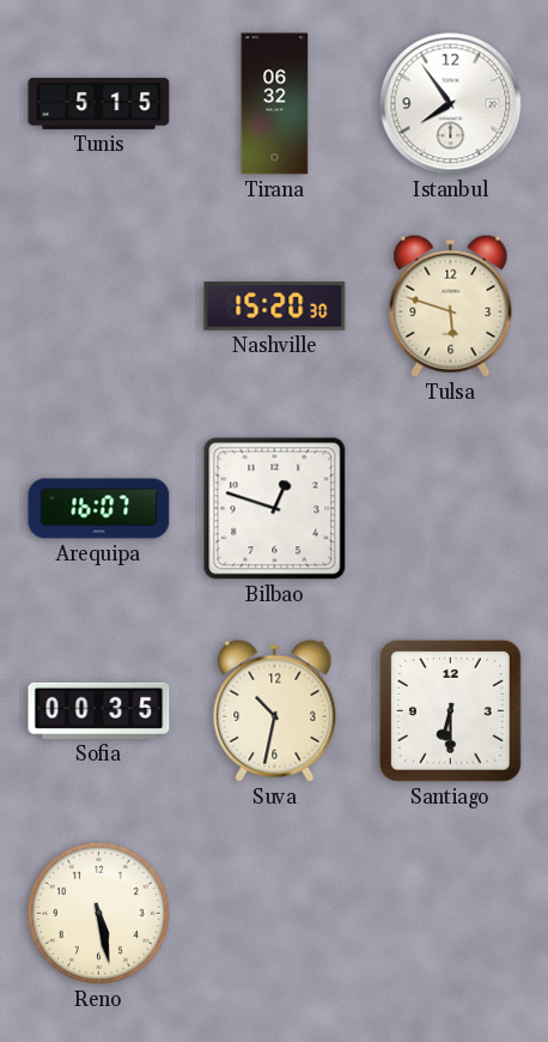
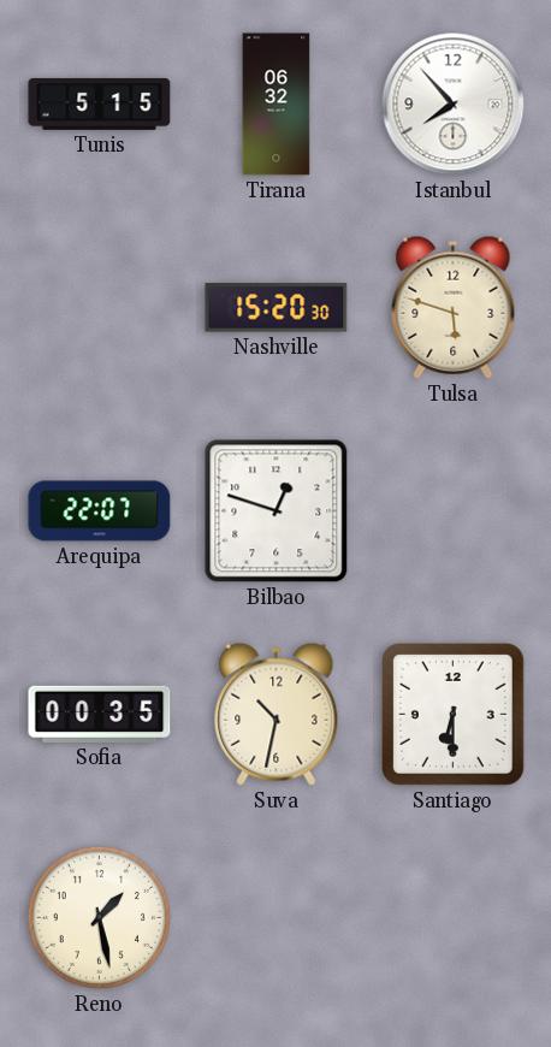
Istanbul: 7:54 -> 7:53
Arequipa: 16:07 -> 22:07
Reno: 5:28 -> 1:28
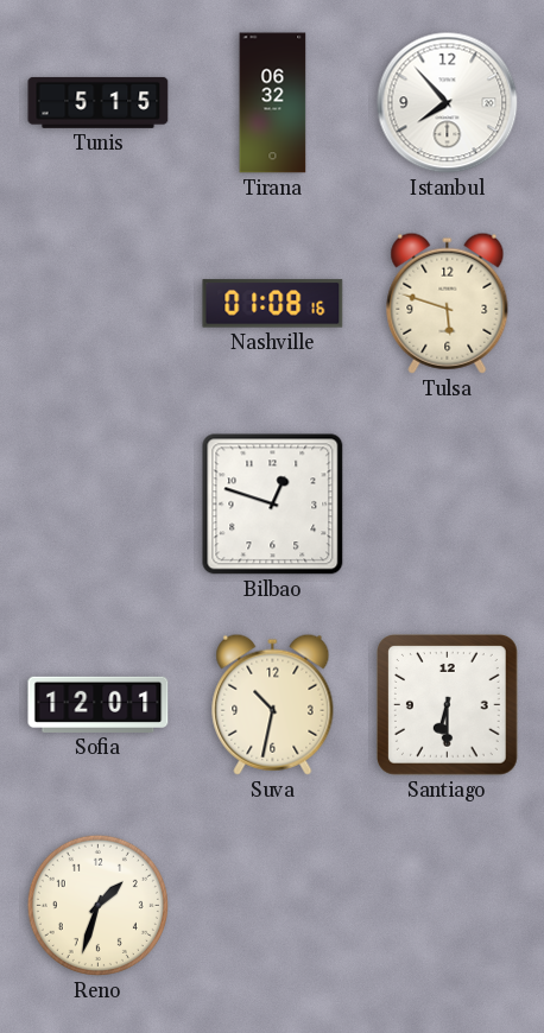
Nashville: 15:20 -> 01:08
Arequipa: 22:07 -> none
Sofia: 00:35 -> 12:01
Reno: 1:28 -> 1:33
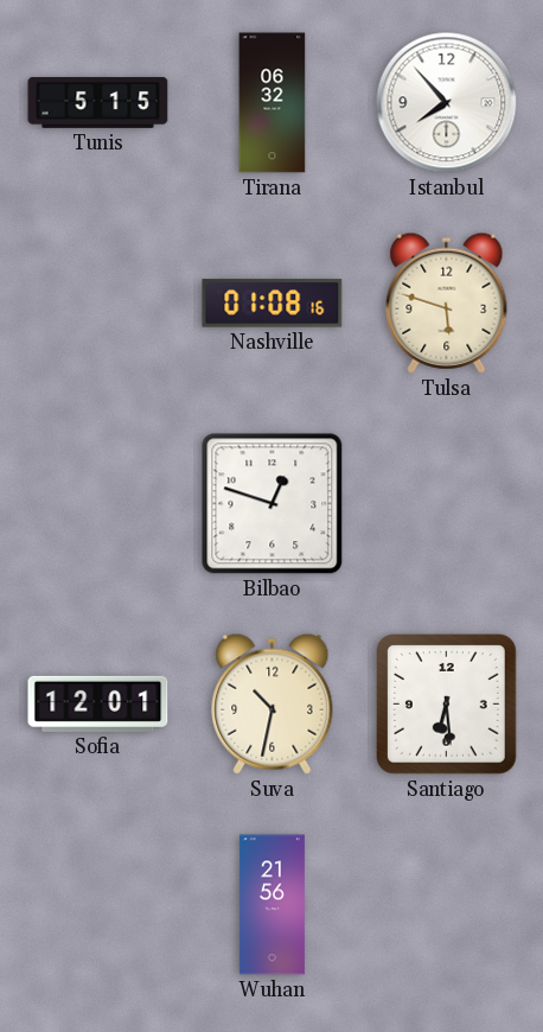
Santiago: 6:30 -> 6:29
Reno: 1:33 -> none
Wuhan: none -> 21:56
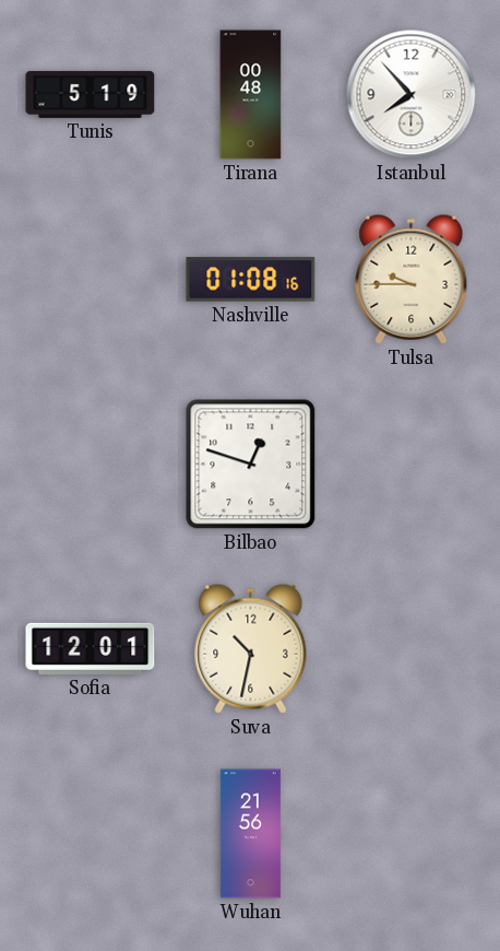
Tunis: 5:15 -> 5:19
Tirana: 06:32 -> 00:48
Tulsa: 5:48 -> 9:45
Santiago: 6:29 -> none
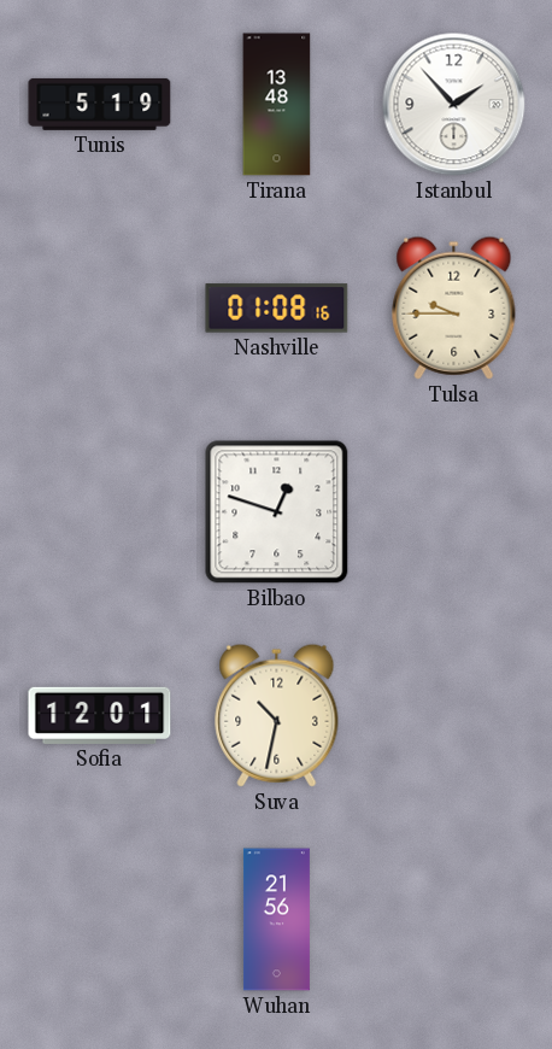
Tirana: 00:48 -> 13:48
Istanbul: 7:53 -> 1:53
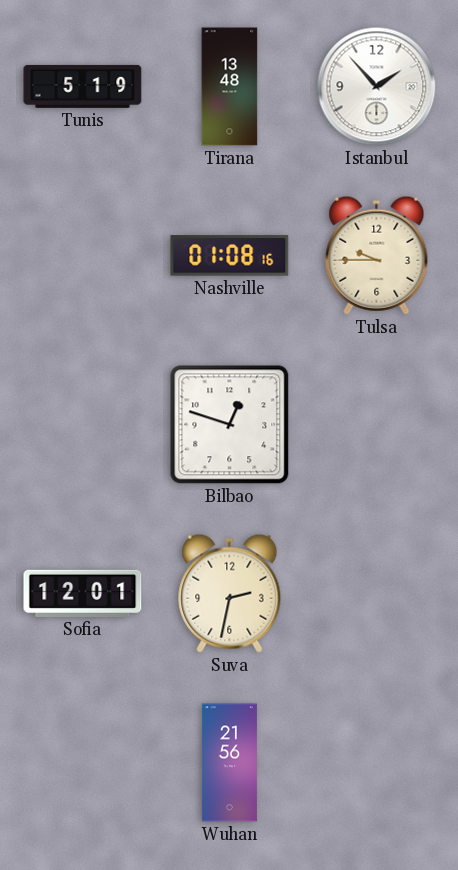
Suva: 10:32 -> 2:32
